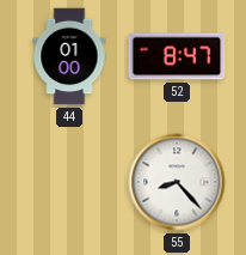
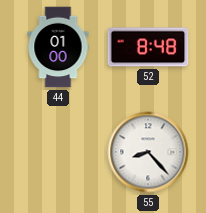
52: 8:47 -> 8:48
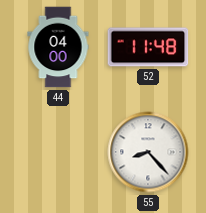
44: 01:00 -> 04:00
52: 8:48 -> 11:48
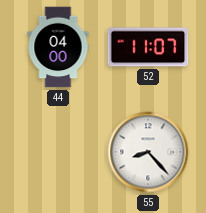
52: 11:48 -> 11:07
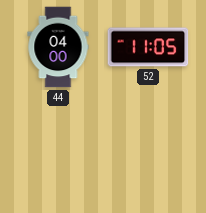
52: 11:07 -> 11:05
55: 8:23 -> none
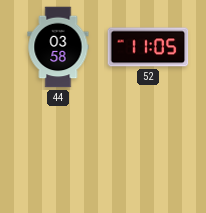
44: 04:00 -> 03:58
